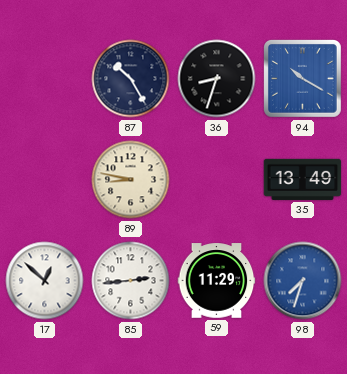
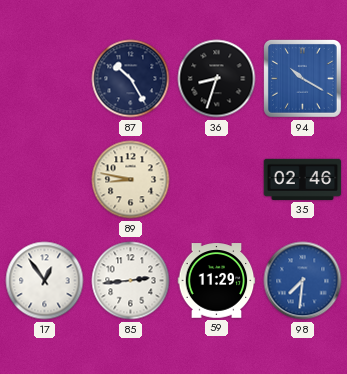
35: 13:49 -> 02:46
17: 12:52 -> 12:54
98: 7:33 -> 7:31
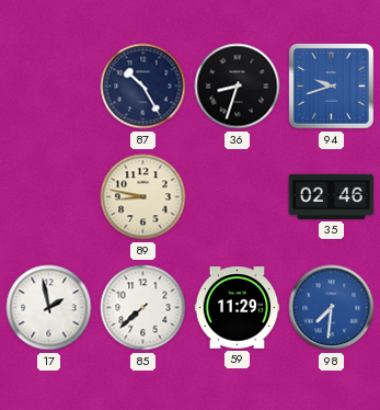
94: 10:20 -> 9:42
17: 12:54 -> 1:58
85: 2:44 -> 7:38
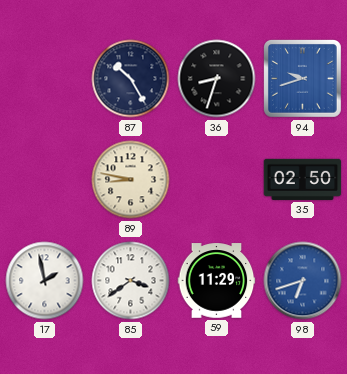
35: 02:46 -> 02:50
85: 7:38 -> 3:39
98: 7:31 -> 6:42
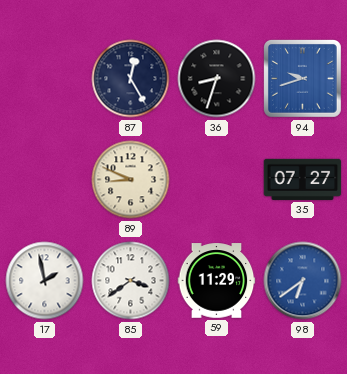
87: 10:25 -> 12:25
89: 8:47 -> 8:49
35: 02:50 -> 07:27
98: 6:42 -> 6:39
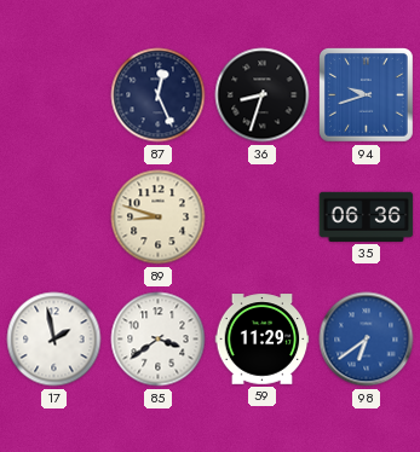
87: 12:25 -> 12:26
89: 8:49 -> 8:48
35: 07:27 -> 06:36
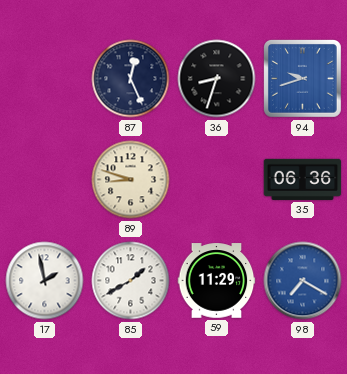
85: 3:39 -> 1:40
98: 6:39 -> 7:20
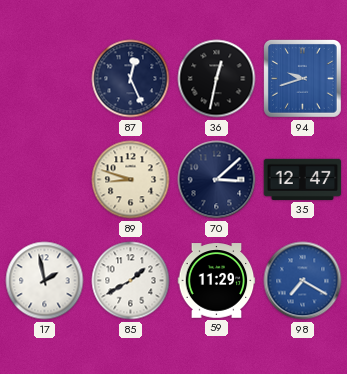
36: 8:33 -> 12:32
70: none -> 3:08
35: 06:36 -> 12:47
